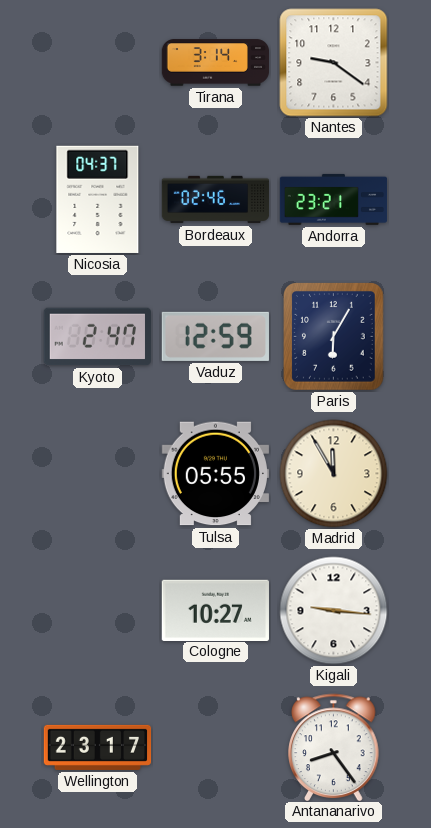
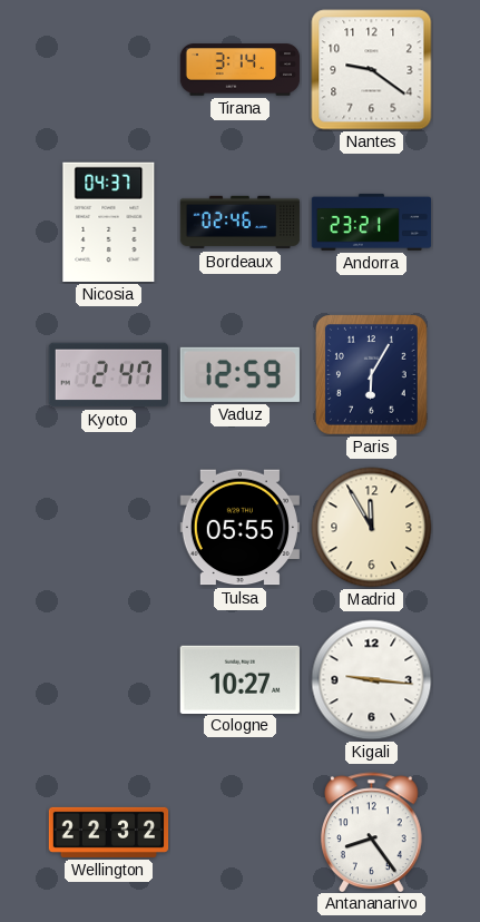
Wellington: 23:17 -> 22:32
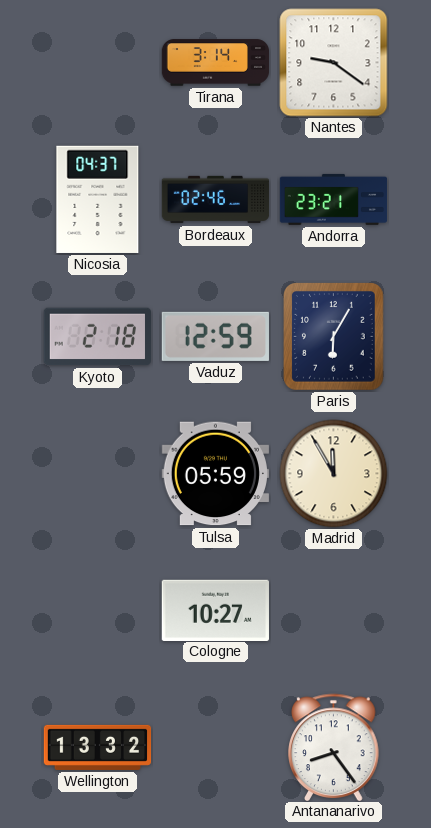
Kyoto: 2:47 -> 2:18
Tulsa: 05:55 -> 05:59
Kigali: 9:16 -> none
Wellington: 22:32 -> 13:32
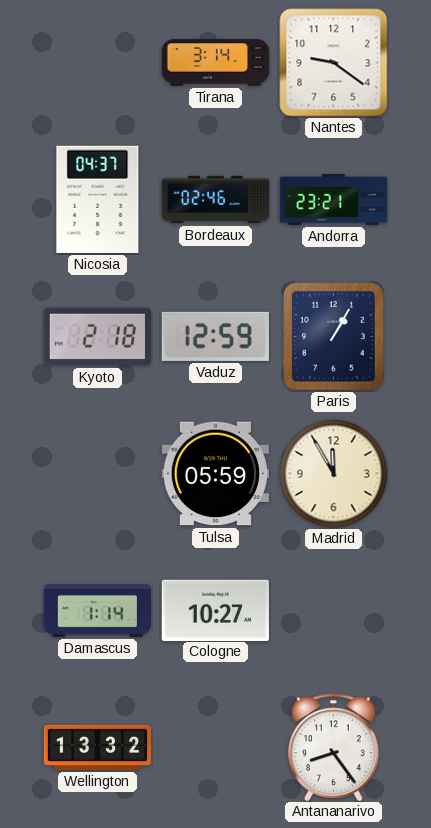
Paris: 6:05 -> 1:05
Damascus: none -> 1:14
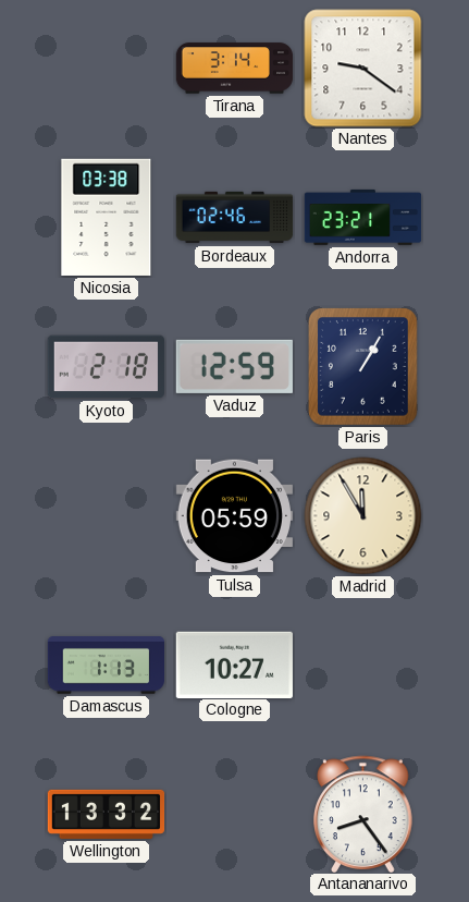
Nicosia: 04:37 -> 03:38
Damascus: 1:14 -> 1:13
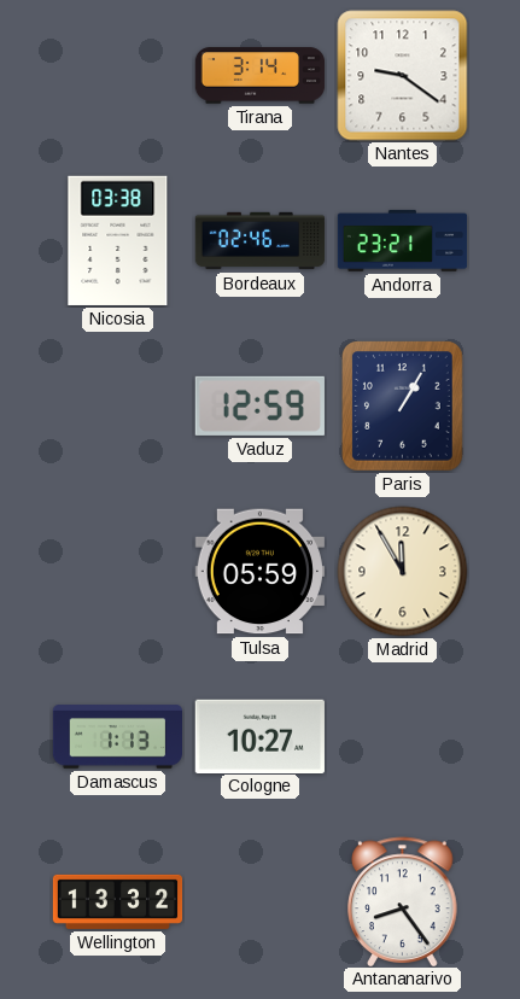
Kyoto: 2:18 -> none
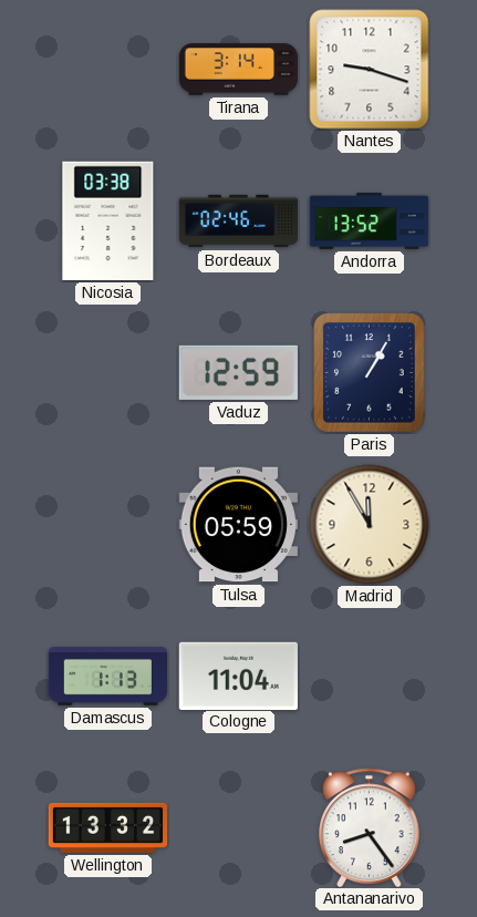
Nantes: 9:21 -> 9:18
Andorra: 23:21 -> 13:52
Cologne: 10:27 -> 11:04
